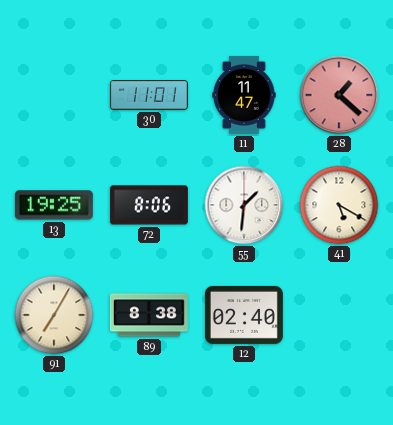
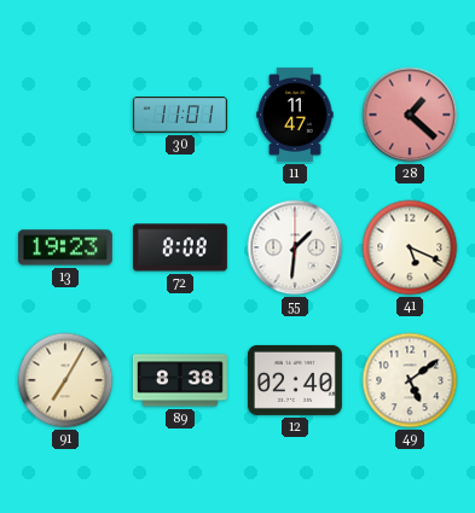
13: 19:25 -> 19:23
72: 8:06 -> 8:08
41: 5:20 -> 5:19
49: none -> 5:09
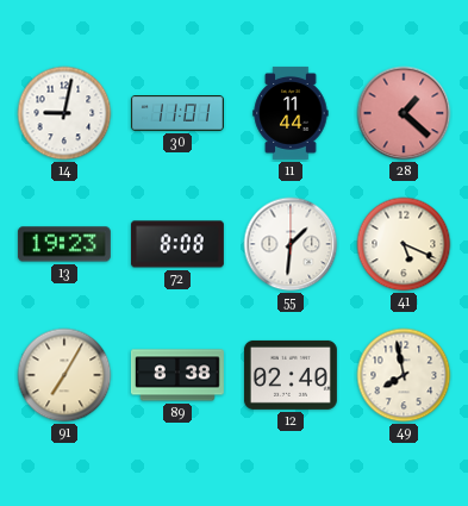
14: none -> 9:02
11: 11:47 -> 11:44
49: 5:09 -> 7:58
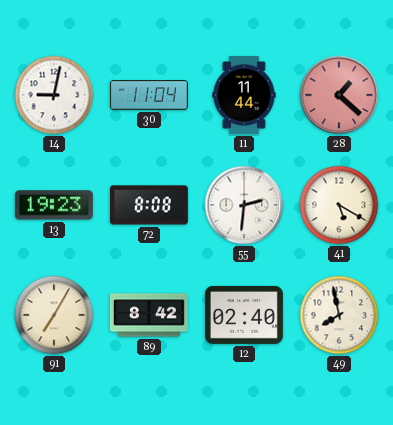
30: 11:01 -> 11:04
55: 1:31 -> 2:31
41: 5:19 -> 5:20
89: 8:38 -> 8:42
